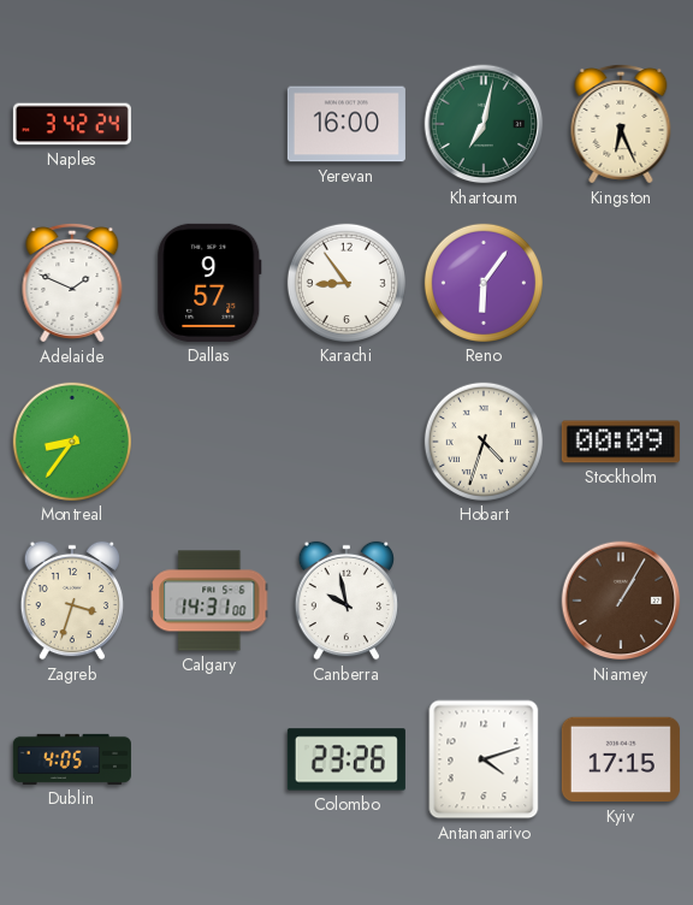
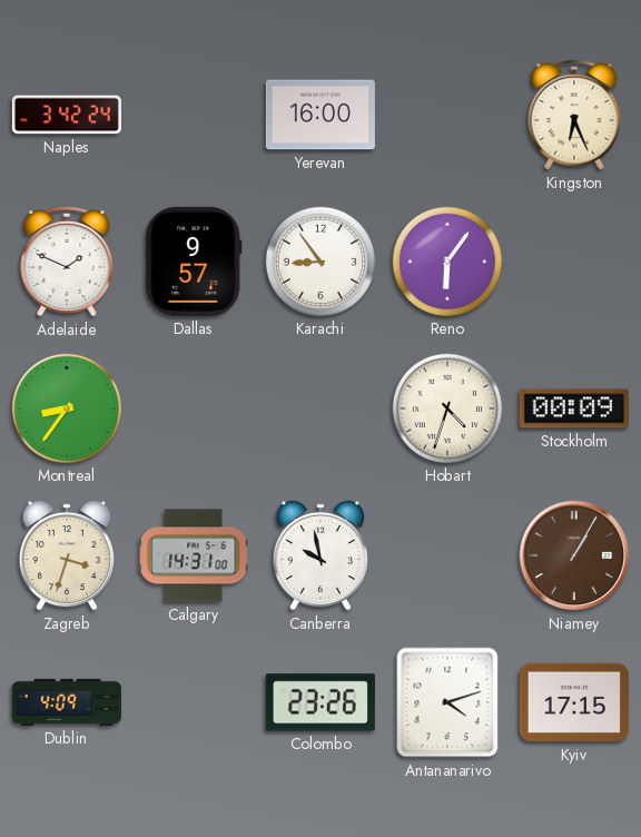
Khartoum: 7:02 -> none
Dublin: 4:05 -> 4:09
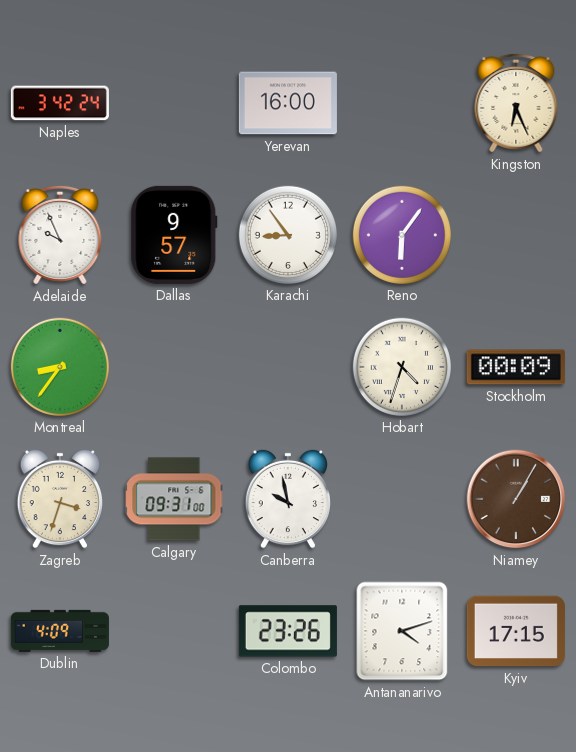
Adelaide: 1:49 -> 9:56
Calgary: 14:31 -> 09:31
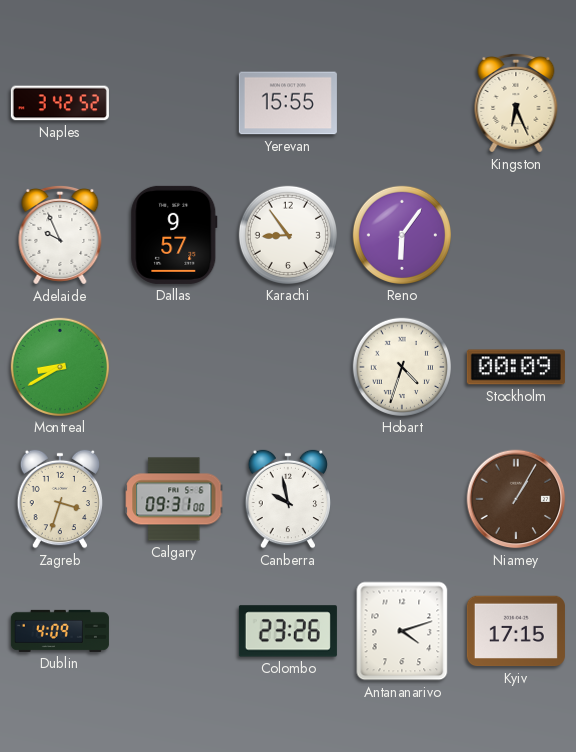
Naples: 3:42:24 -> 3:42:52
Yerevan: 16:00 -> 15:55
Montreal: 8:36 -> 8:40
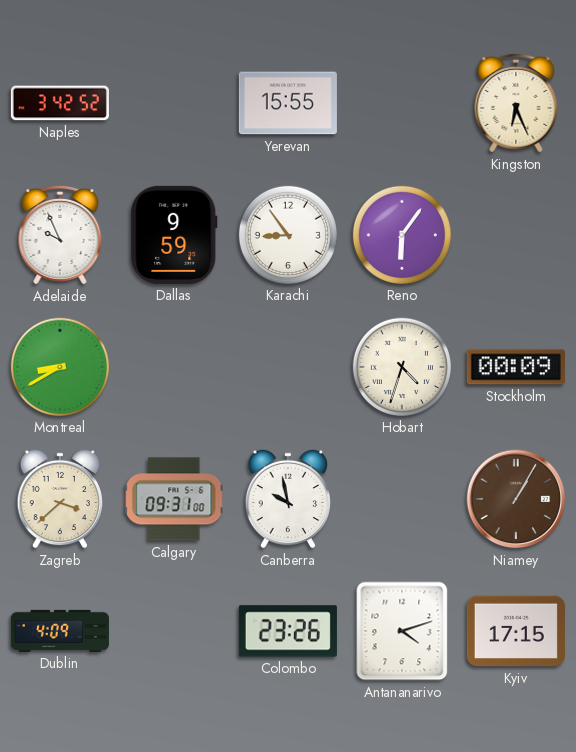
Dallas: 9:57 -> 9:59
Zagreb: 3:33 -> 3:38
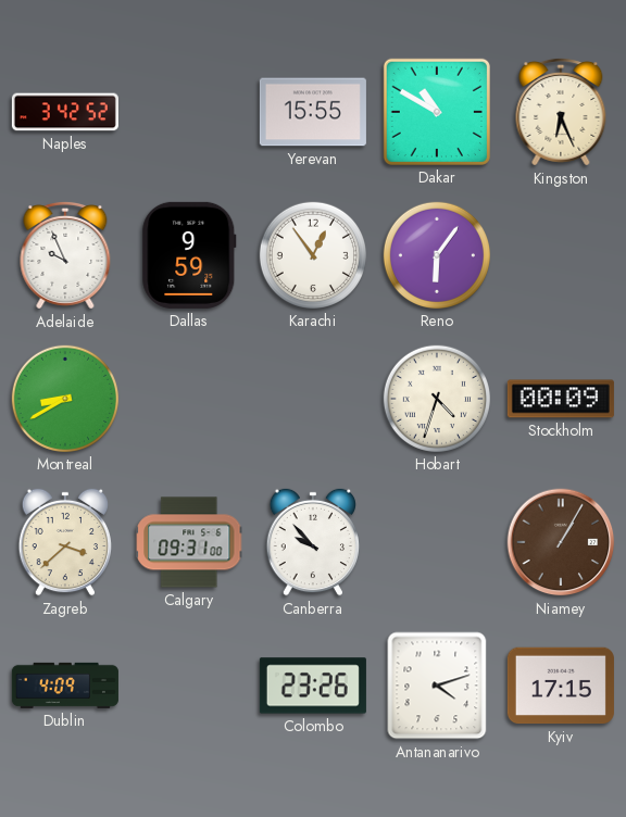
Dakar: none -> 10:50
Karachi: 8:54 -> 12:54
Canberra: 9:58 -> 9:53
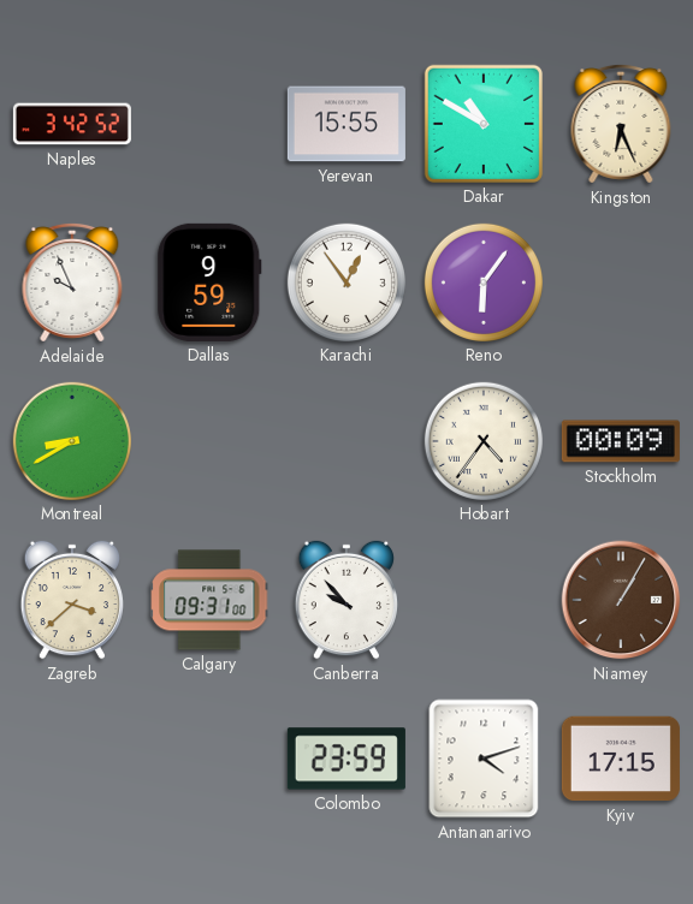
Hobart: 4:33 -> 4:36
Dublin: 4:09 -> none
Colombo: 23:26 -> 23:59
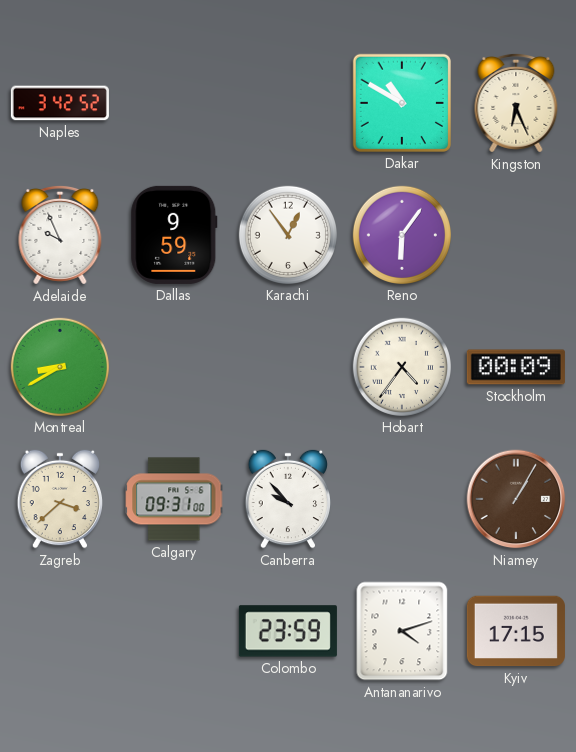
Yerevan: 15:55 -> none
